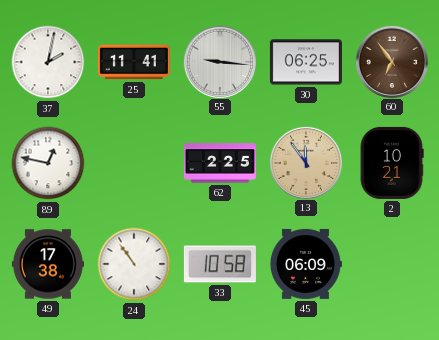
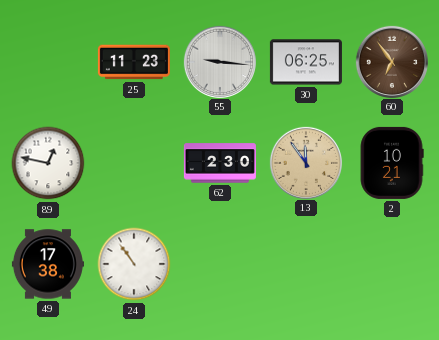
37: 2:02 -> none
25: 11:41 -> 11:23
62: 2:25 -> 2:30
33: 10:58 -> none
45: 06:09 -> none
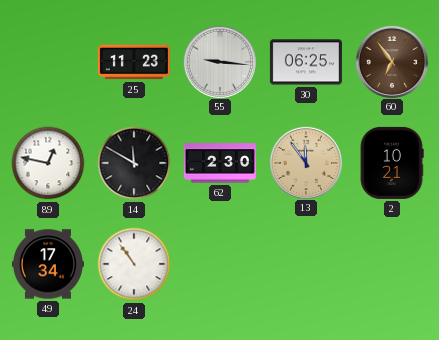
14: none -> 11:50
49: 17:38 -> 17:34
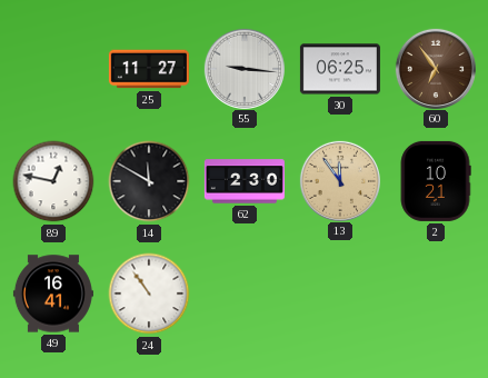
25: 11:23 -> 11:27
49: 17:34 -> 16:41
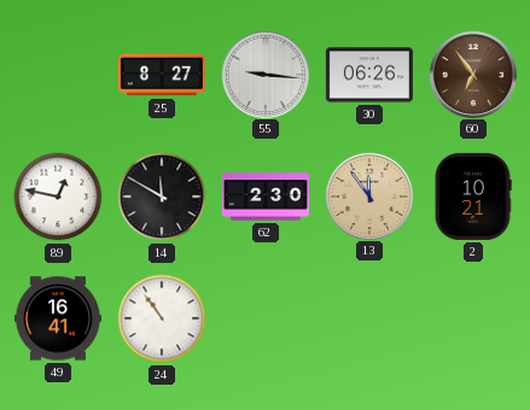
25: 11:27 -> 8:27
30: 06:25 -> 06:26
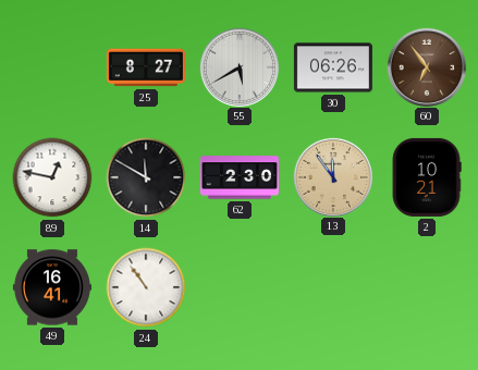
55: 9:16 -> 5:40
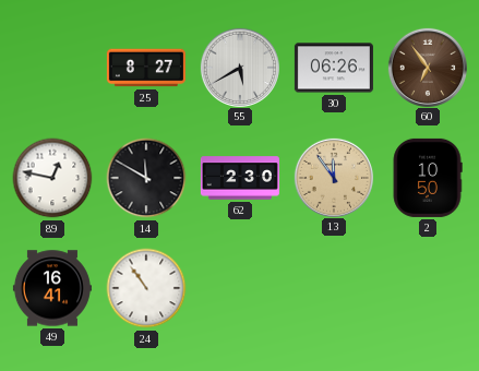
2: 10:21 -> 10:50
